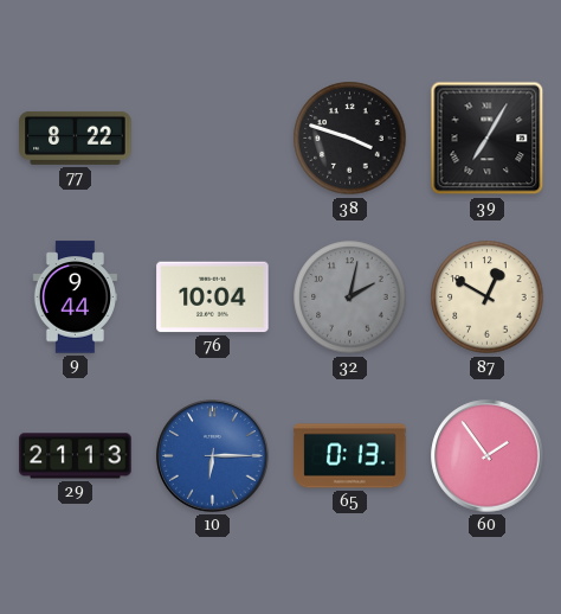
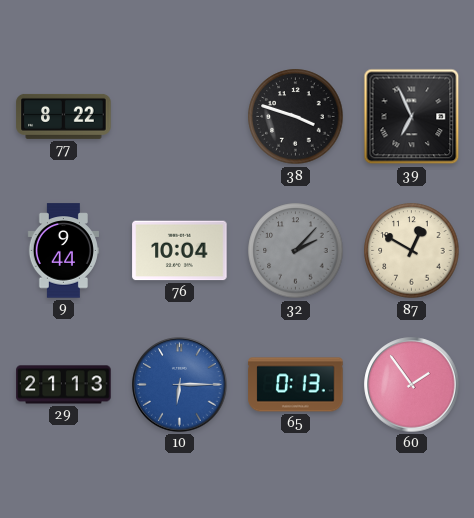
39: 7:05 -> 6:56
32: 2:02 -> 2:07
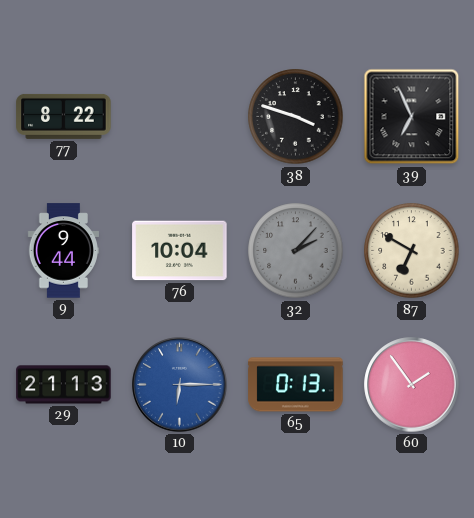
87: 12:50 -> 6:50
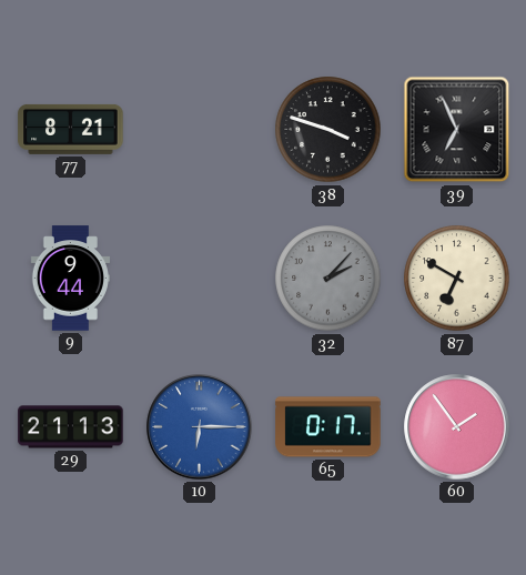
77: 8:22 -> 8:21
76: 10:04 -> none
65: 0:13 -> 0:17
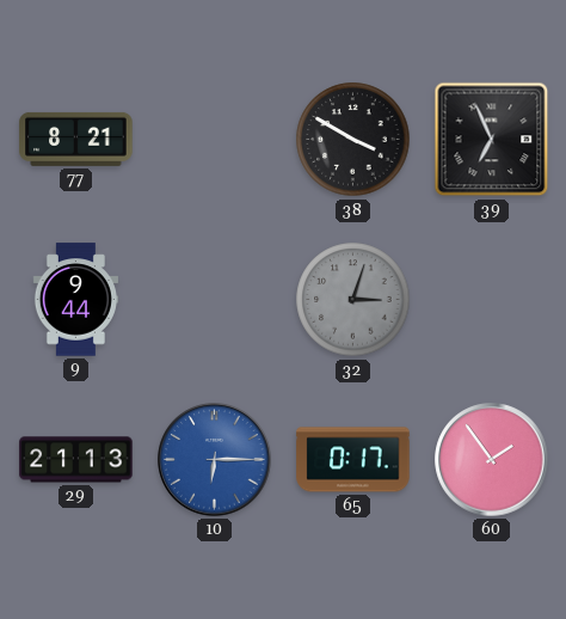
38: 3:48 -> 3:50
32: 2:07 -> 3:03
87: 6:50 -> none
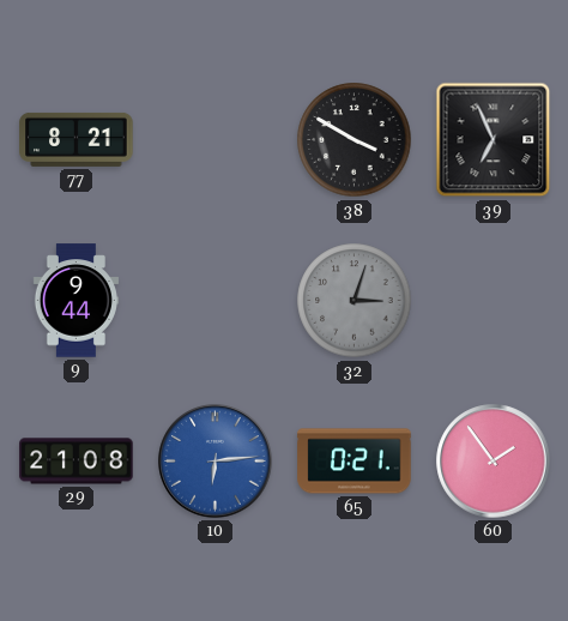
29: 21:13 -> 21:08
10: 6:15 -> 6:14
65: 0:17 -> 0:21
